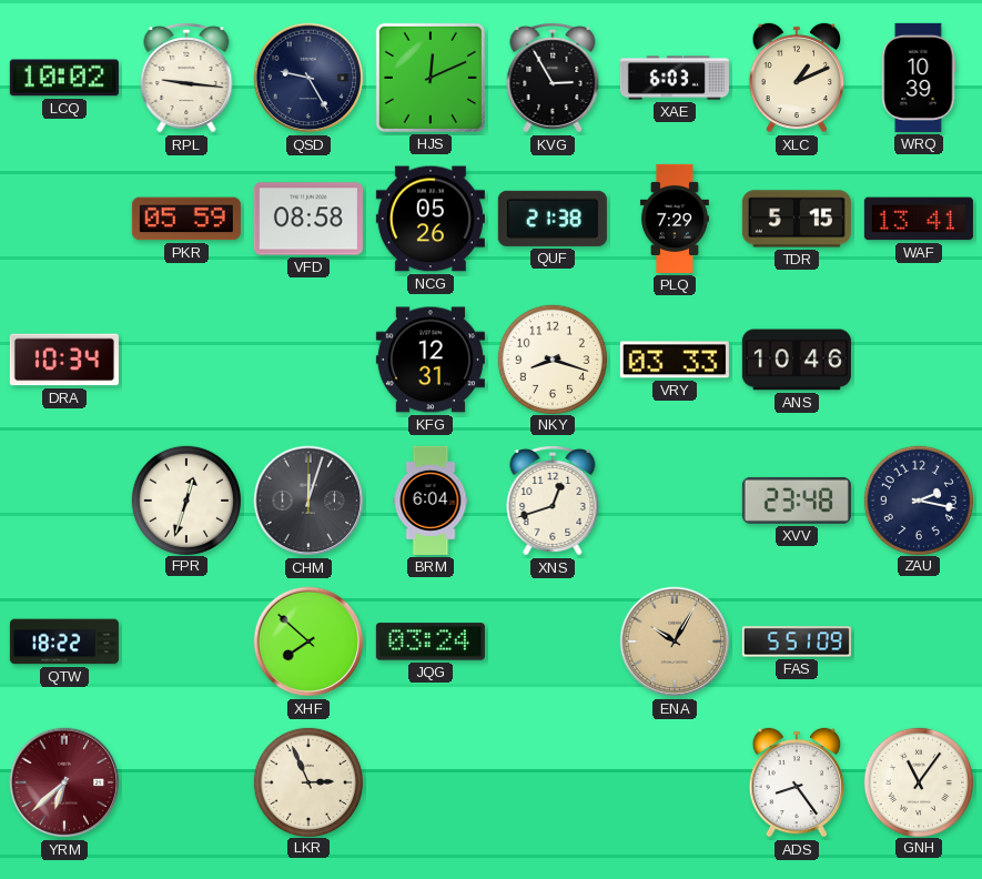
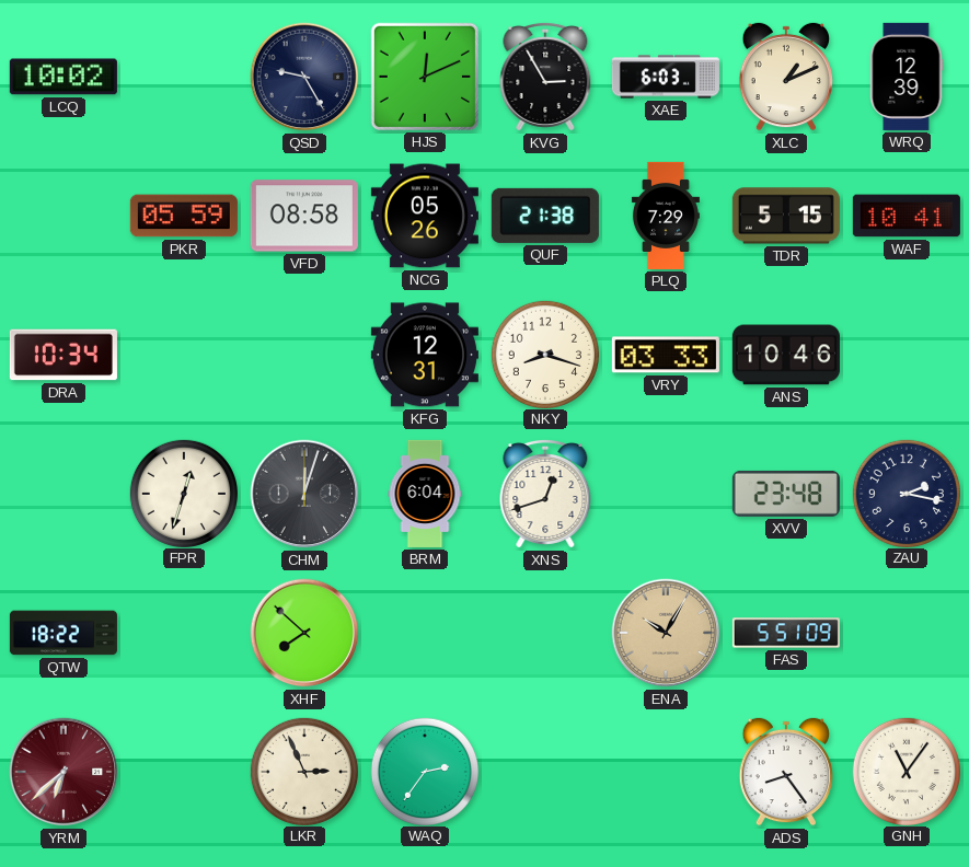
RPL: 9:16 -> none
WRQ: 10:39 -> 12:39
WAF: 13:41 -> 10:41
JQG: 03:24 -> none
WAQ: none -> 2:36
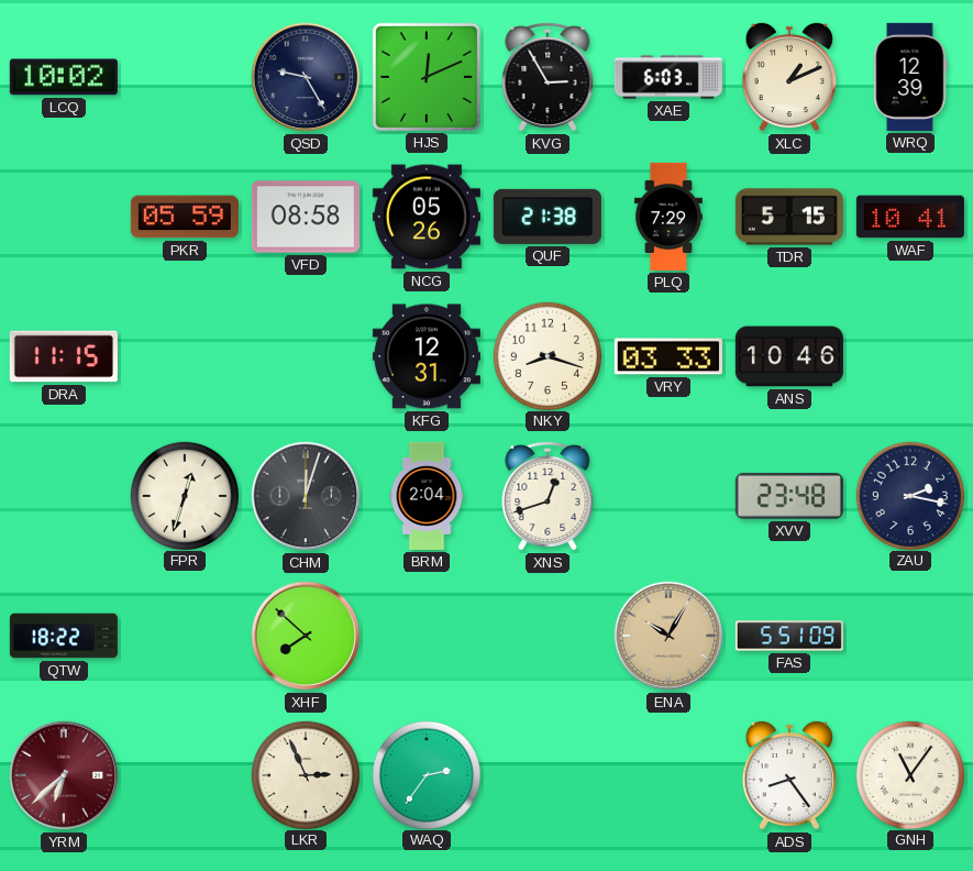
DRA: 10:34 -> 11:15
BRM: 6:04 -> 2:04
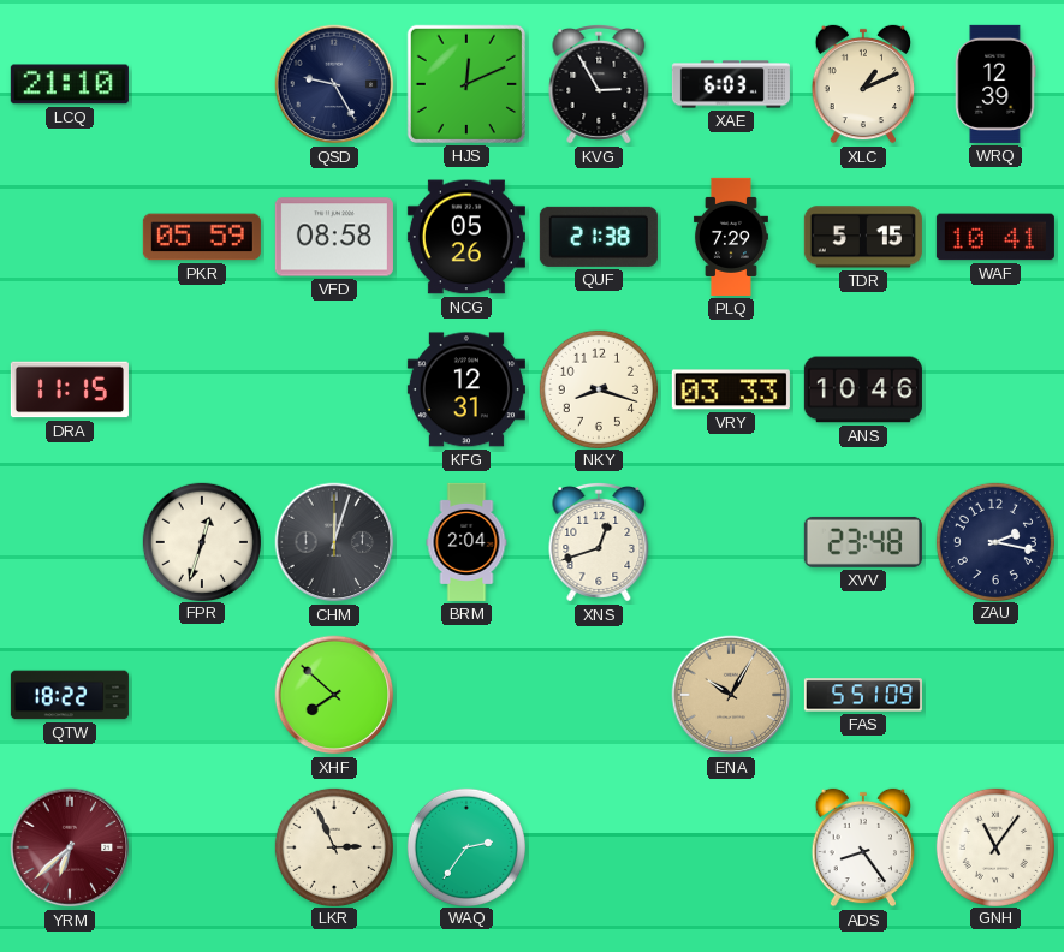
LCQ: 10:02 -> 21:10
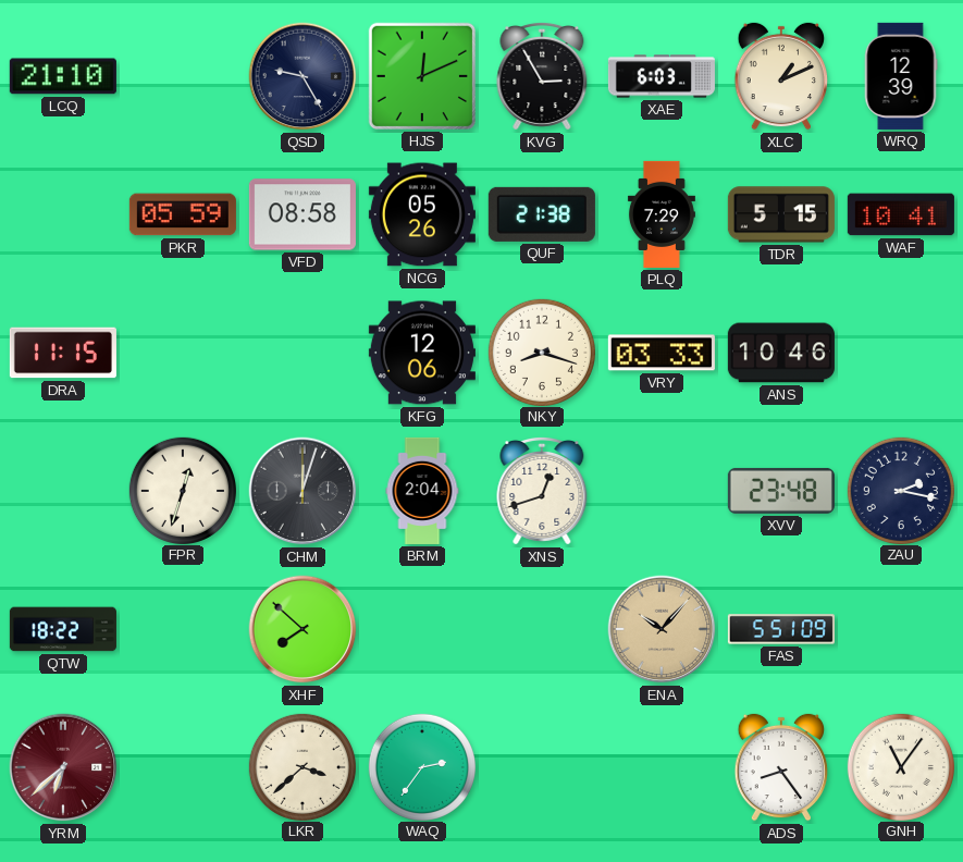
KFG: 12:31 -> 12:06
ENA: 10:05 -> 10:07
LKR: 2:56 -> 3:38
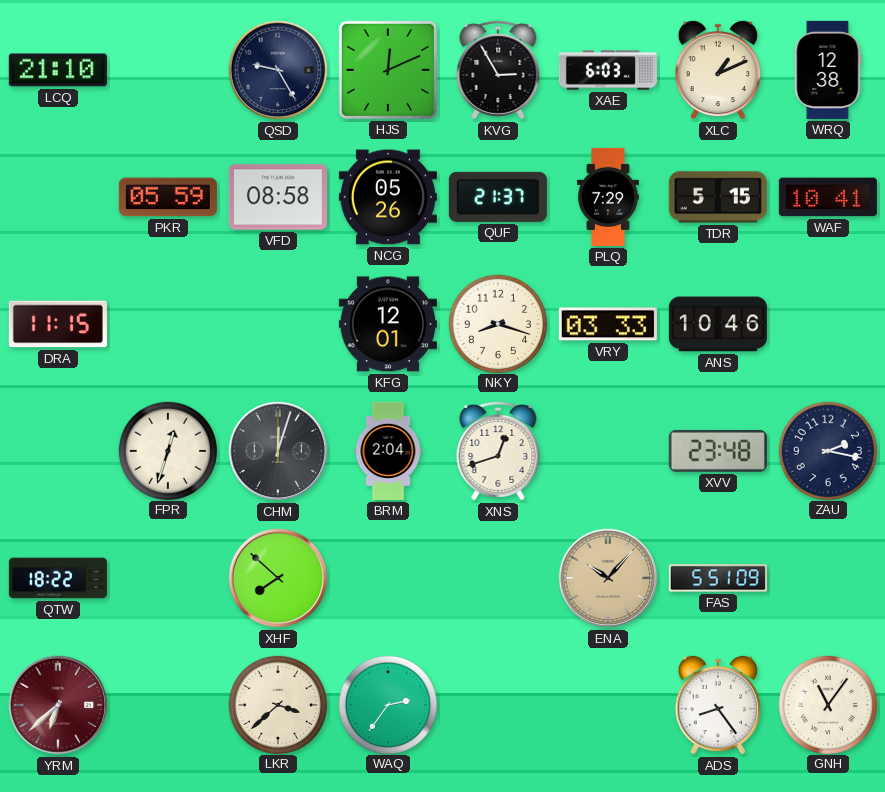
WRQ: 12:39 -> 12:38
QUF: 21:38 -> 21:37
KFG: 12:06 -> 12:01
